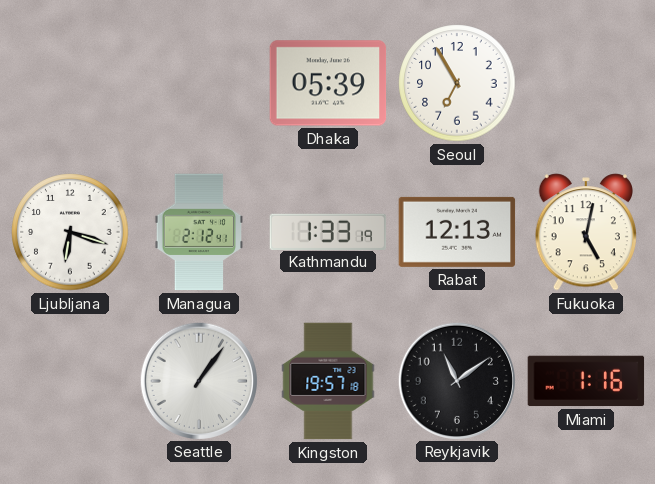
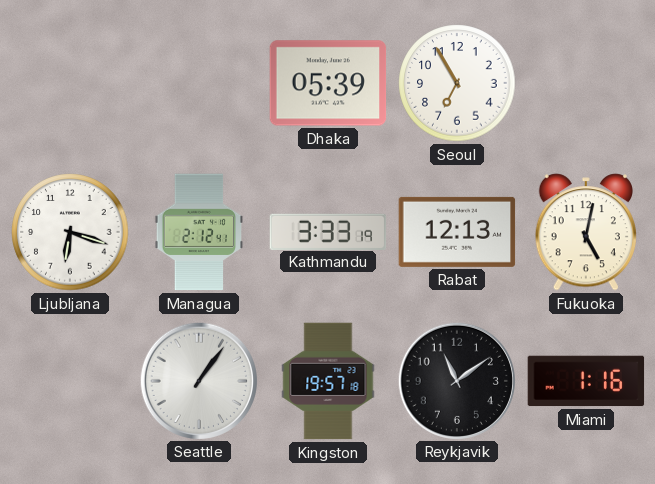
Kathmandu: 1:33 -> 3:33
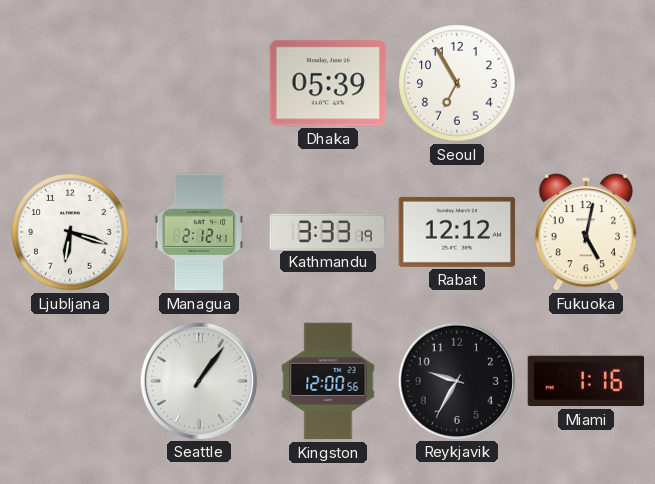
Rabat: 12:13 -> 12:12
Kingston: 19:57 -> 12:00
Reykjavik: 11:09 -> 9:35
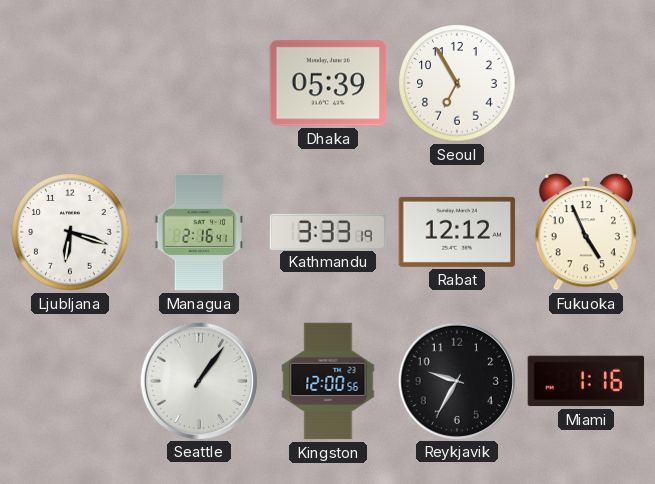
Managua: 2:12 -> 2:16
Fukuoka: 5:02 -> 4:56
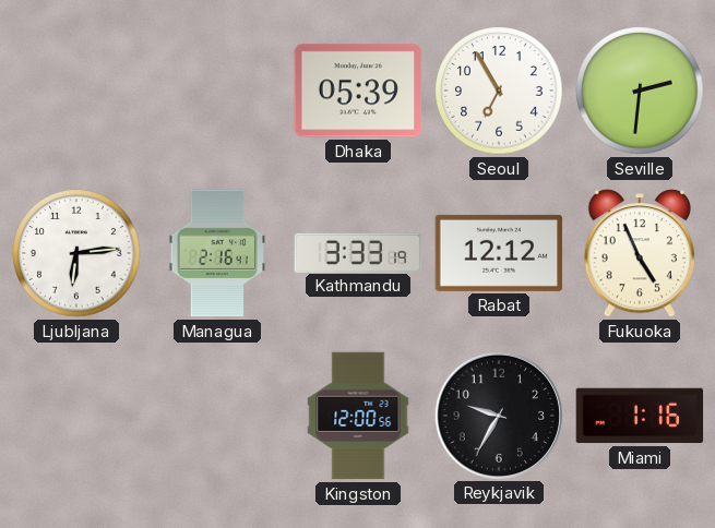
Seville: none -> 2:31
Ljubljana: 6:18 -> 6:14
Seattle: 1:06 -> none
